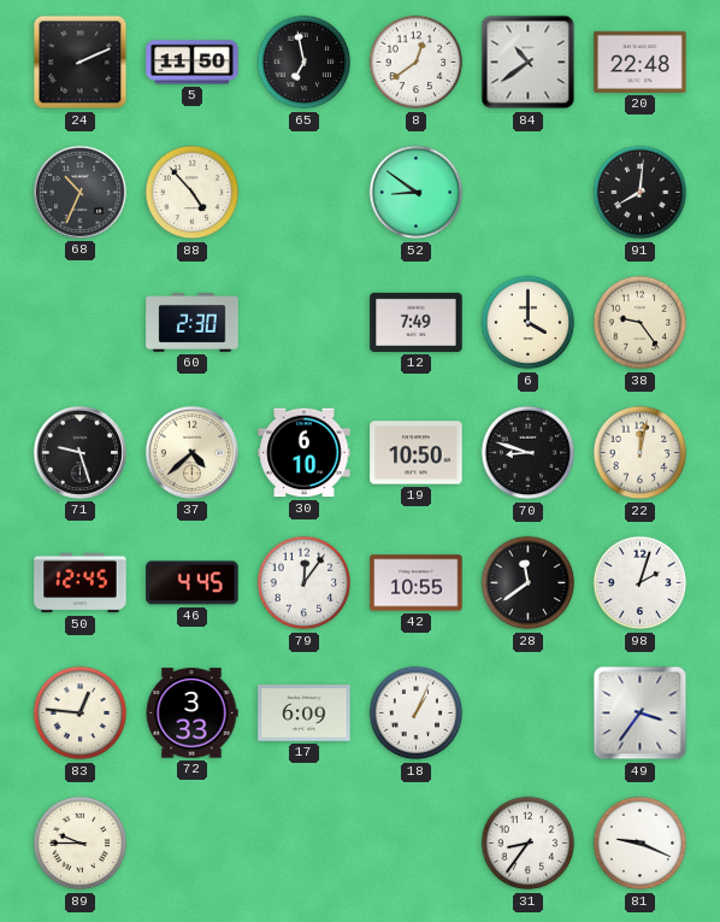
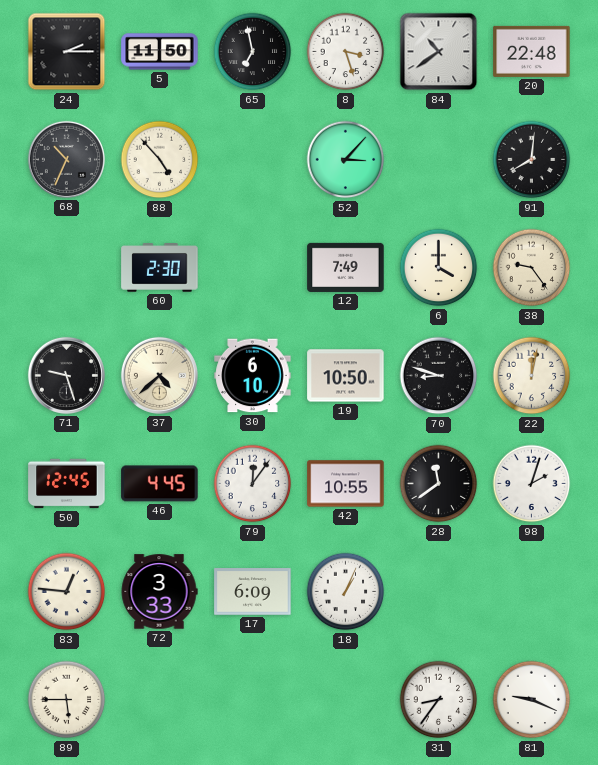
24: 2:11 -> 2:15
8: 12:39 -> 3:27
52: 8:51 -> 3:07
49: 3:36 -> none
89: 9:45 -> 5:45
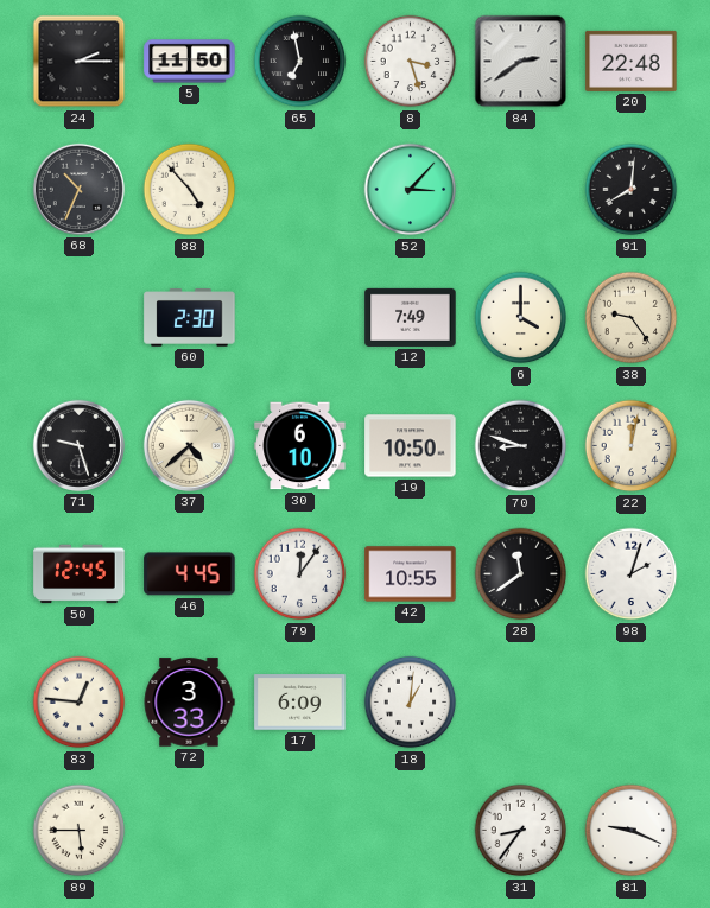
84: 10:39 -> 2:39
18: 1:04 -> 1:01
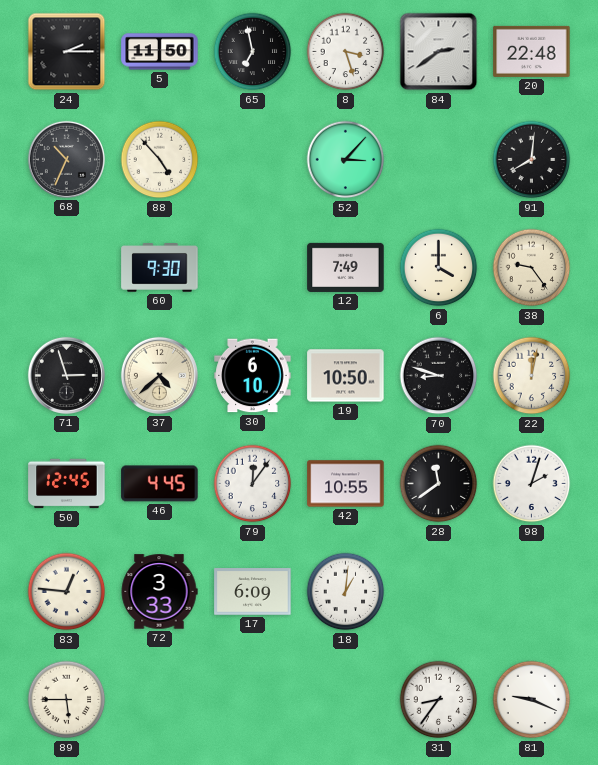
60: 2:30 -> 9:30
71: 9:27 -> 2:57
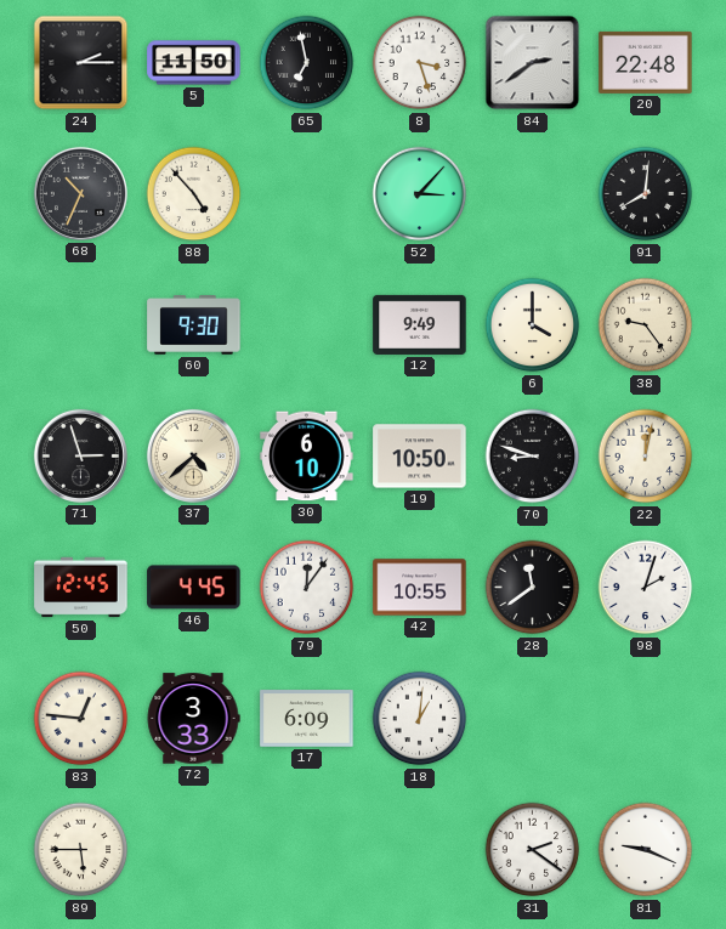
12: 7:49 -> 9:49
31: 8:36 -> 2:21
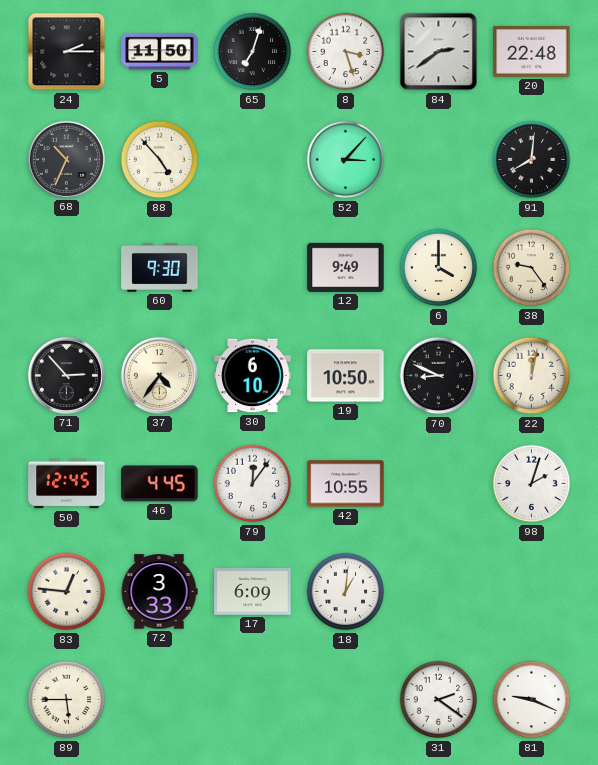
65: 6:58 -> 7:03
71: 2:57 -> 2:53
37: 4:38 -> 4:36
70: 8:48 -> 8:49
28: 11:39 -> none
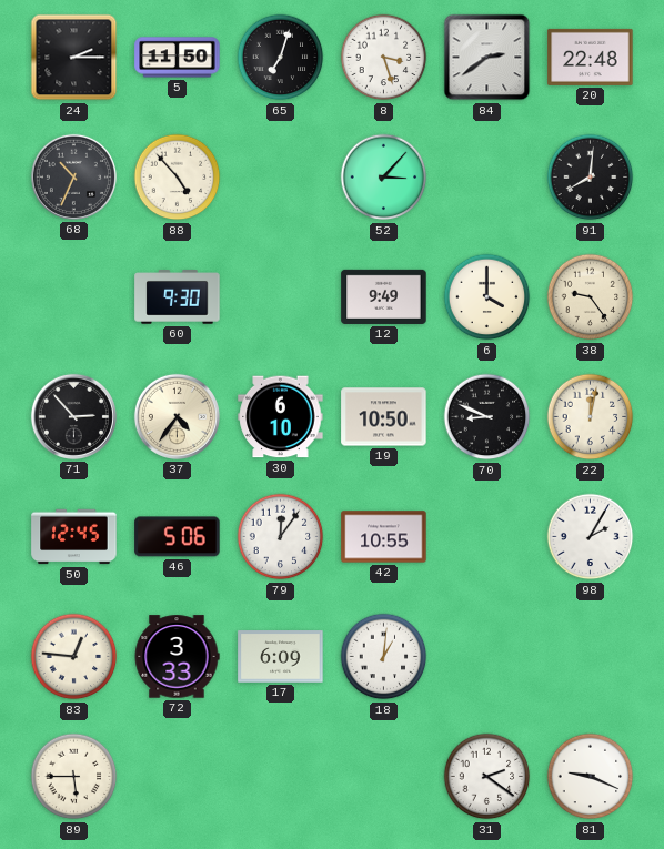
46: 4:45 -> 5:06
98: 2:03 -> 2:05
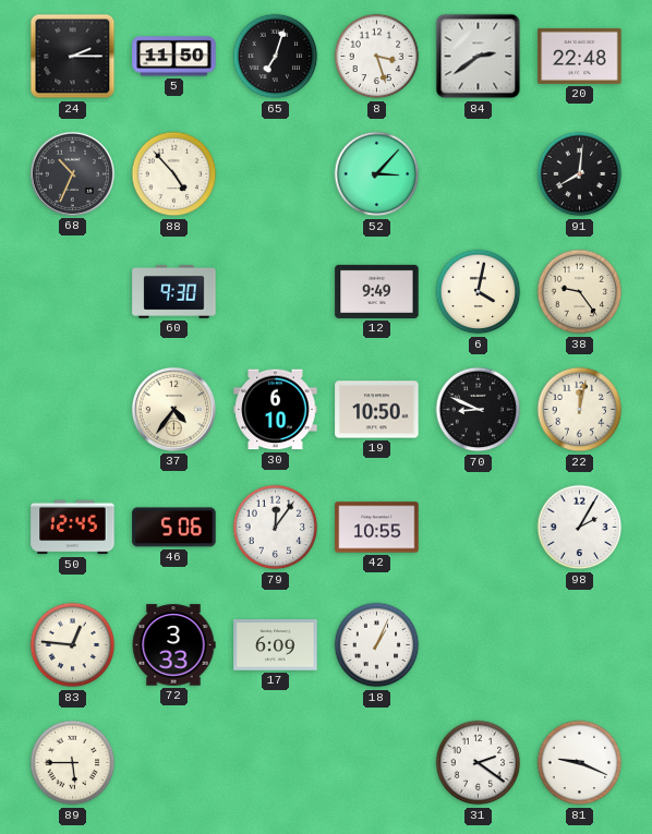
6: 4:00 -> 4:02
71: 2:53 -> none
18: 1:01 -> 1:04
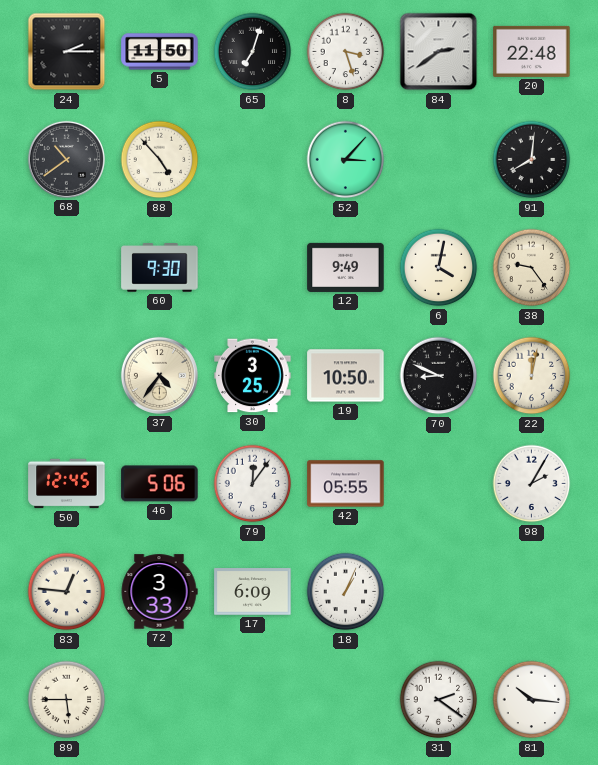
68: 10:34 -> 10:39
30: 6:10 -> 3:25
42: 10:55 -> 05:55
81: 9:19 -> 10:16
